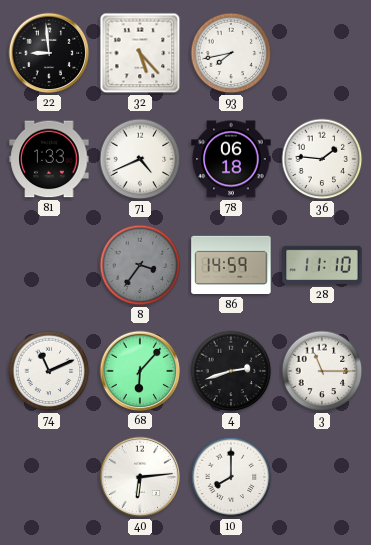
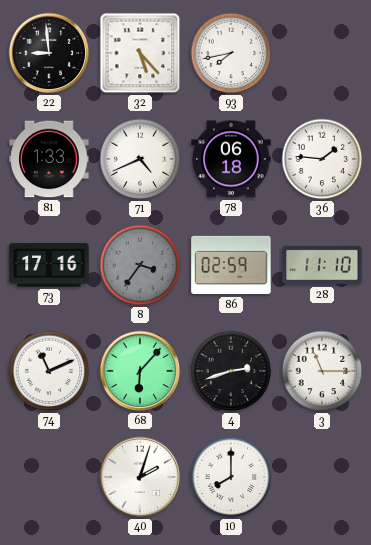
73: none -> 17:16
86: 14:59 -> 02:59
40: 6:14 -> 2:03
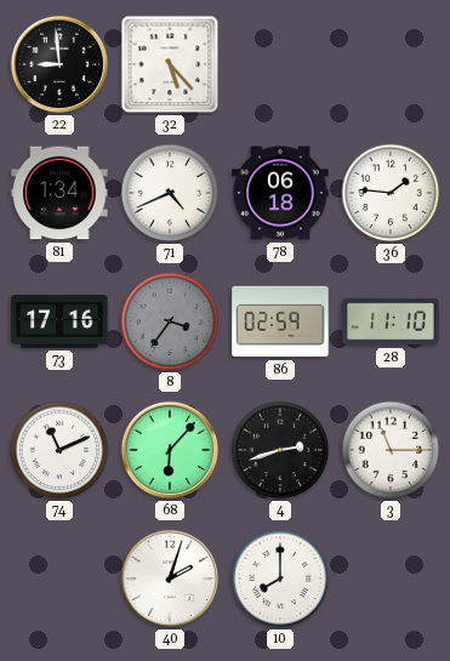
93: 7:43 -> none
81: 1:33 -> 1:34
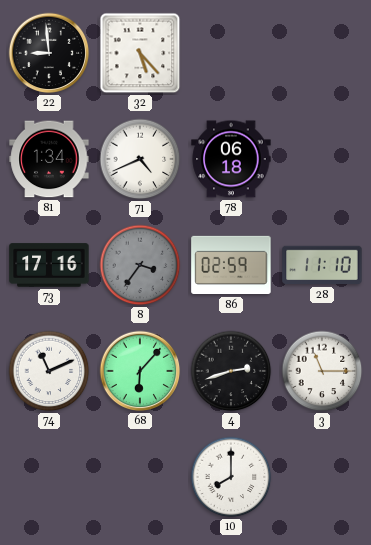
36: 1:46 -> none
40: 2:03 -> none
